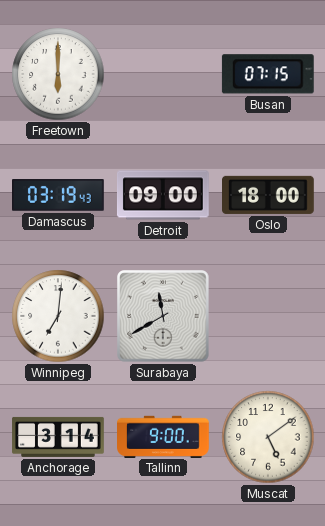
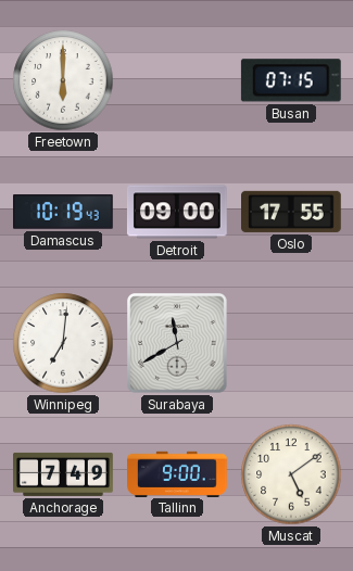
Damascus: 03:19 -> 10:19
Oslo: 18:00 -> 17:55
Anchorage: 3:14 -> 7:49
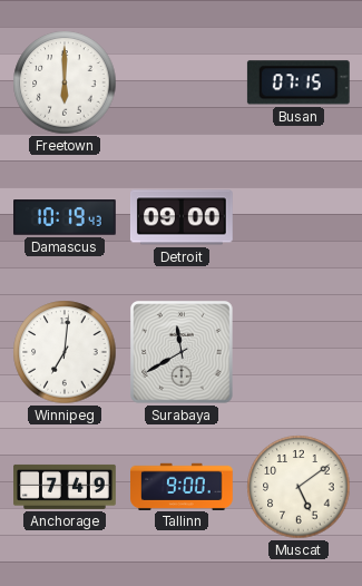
Oslo: 17:55 -> none
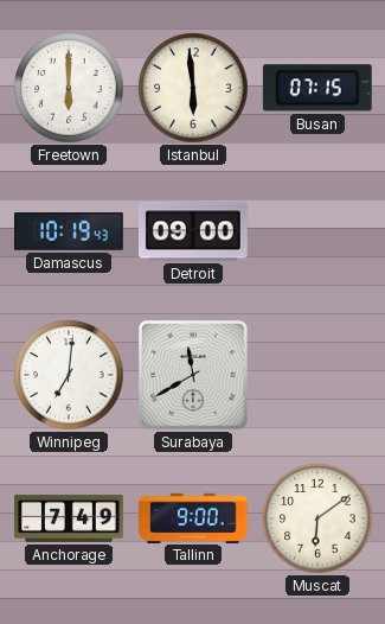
Istanbul: none -> 5:59
Muscat: 5:09 -> 6:09
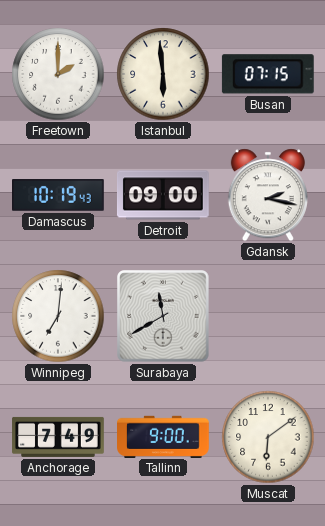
Freetown: 6:00 -> 2:00
Gdansk: none -> 2:17
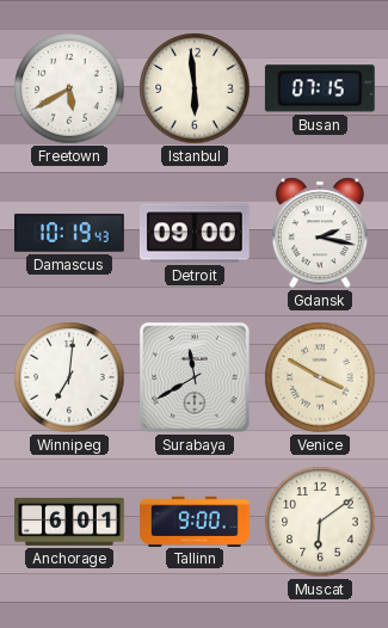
Freetown: 2:00 -> 5:40
Venice: none -> 3:50
Anchorage: 7:49 -> 6:01
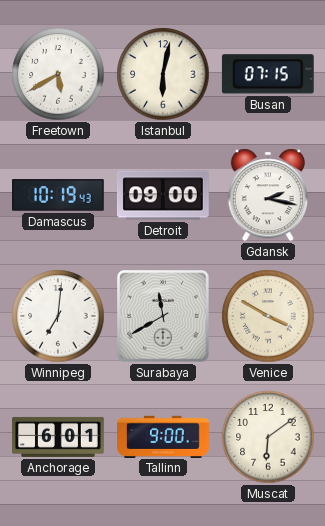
Istanbul: 5:59 -> 6:02
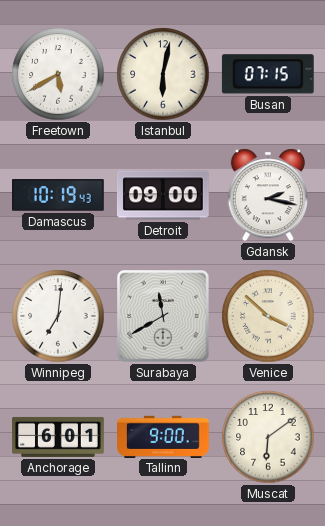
Venice: 3:50 -> 3:52
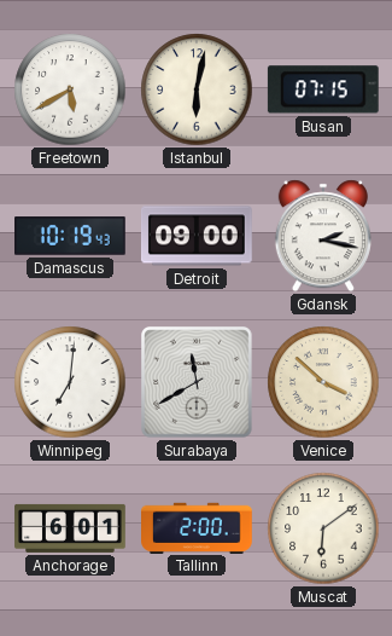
Tallinn: 9:00 -> 2:00
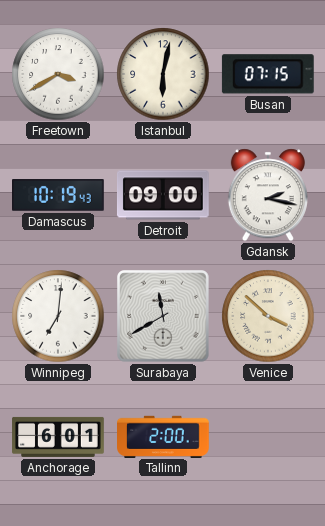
Freetown: 5:40 -> 3:40
Muscat: 6:09 -> none
